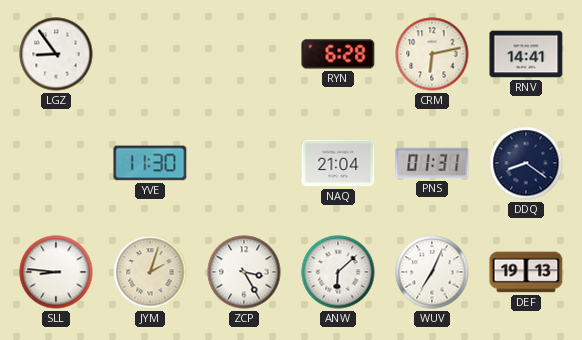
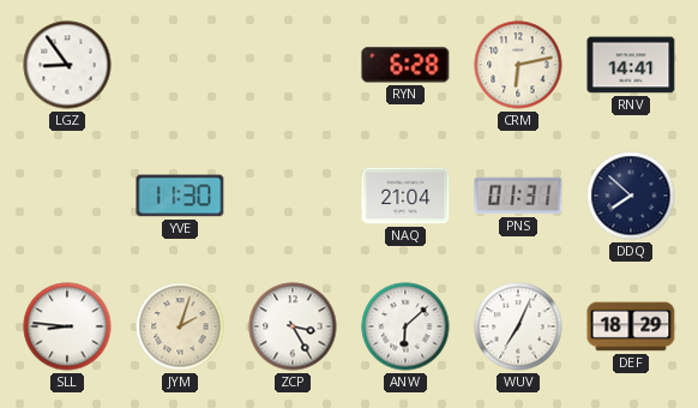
DDQ: 8:21 -> 7:52
DEF: 19:13 -> 18:29
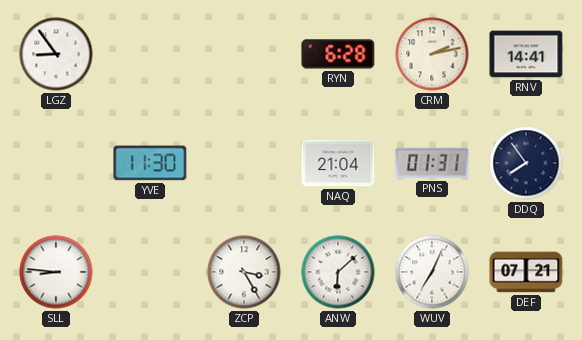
CRM: 6:13 -> 2:13
DDQ: 7:52 -> 7:54
JYM: 2:03 -> none
DEF: 18:29 -> 07:21
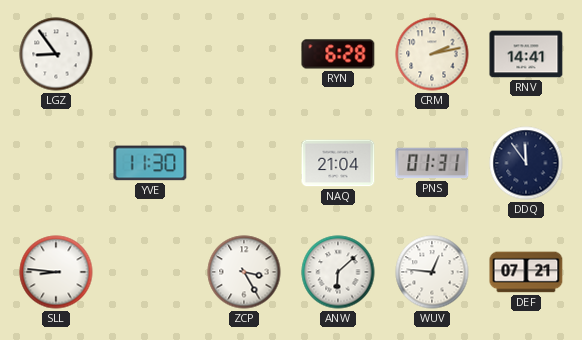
DDQ: 7:54 -> 11:54
WUV: 7:04 -> 12:46
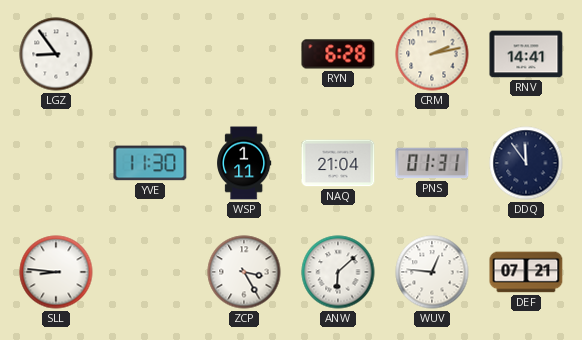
WSP: none -> 1:11
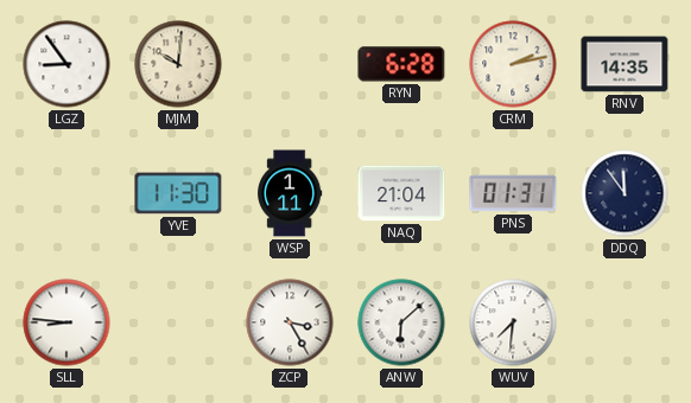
MJM: none -> 10:01
RNV: 14:41 -> 14:35
WUV: 12:46 -> 7:31
DEF: 07:21 -> none
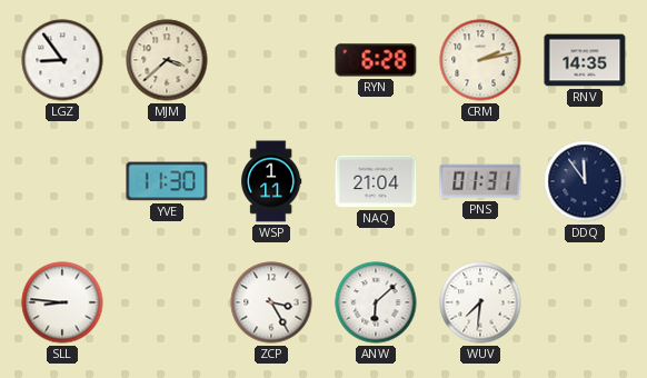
MJM: 10:01 -> 3:38
